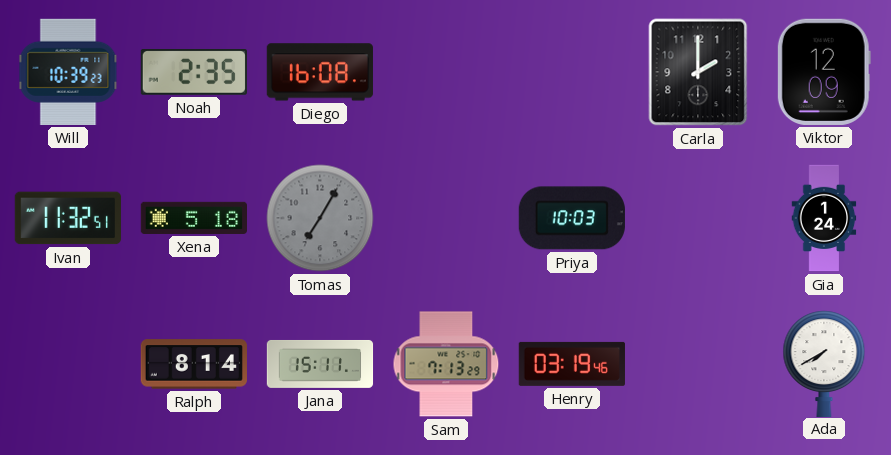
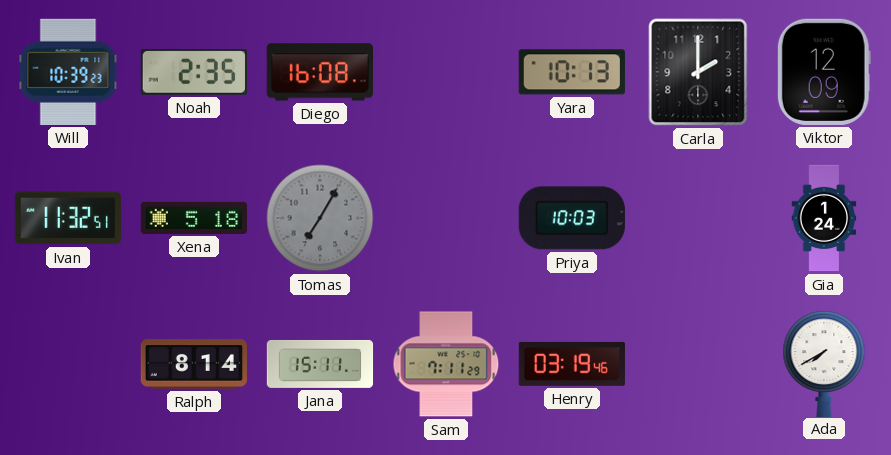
Yara: none -> 10:13
Sam: 7:13 -> 7:11
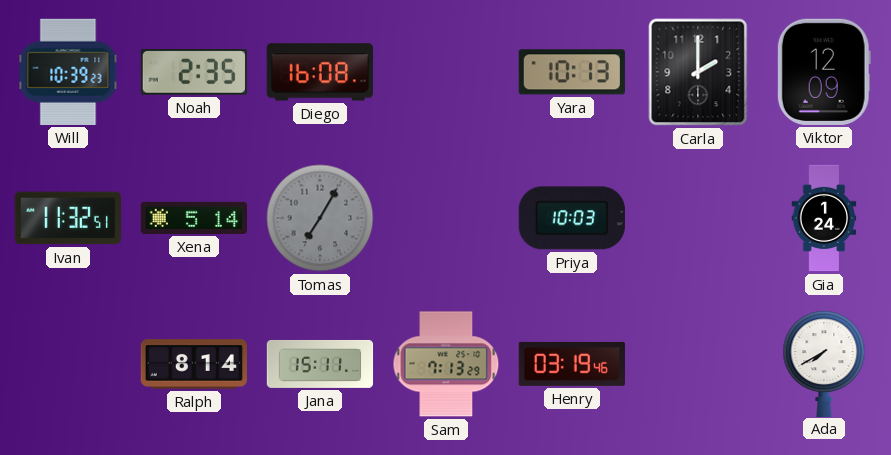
Xena: 5:18 -> 5:14
Sam: 7:11 -> 7:13
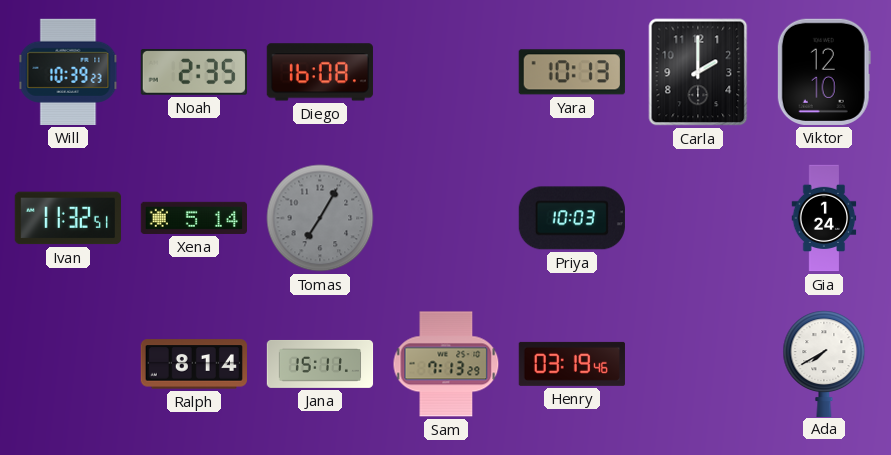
Viktor: 12:09 -> 12:10
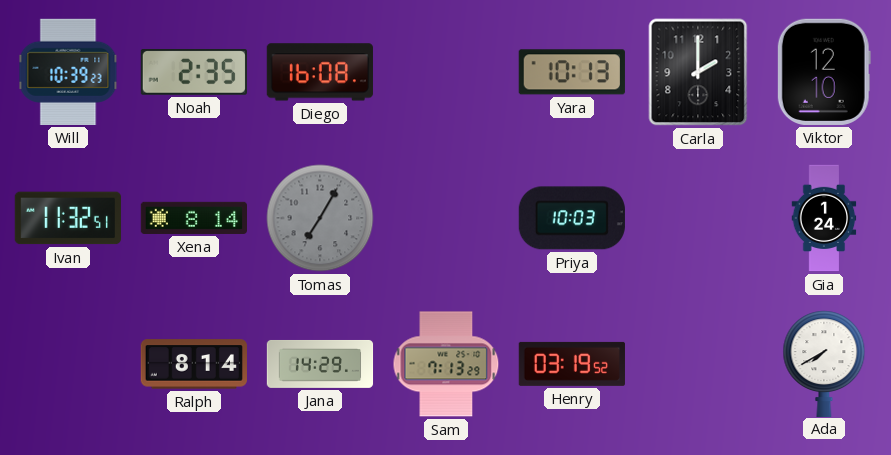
Xena: 5:14 -> 8:14
Jana: 15:11 -> 14:29
Henry: 03:19:46 -> 03:19:52
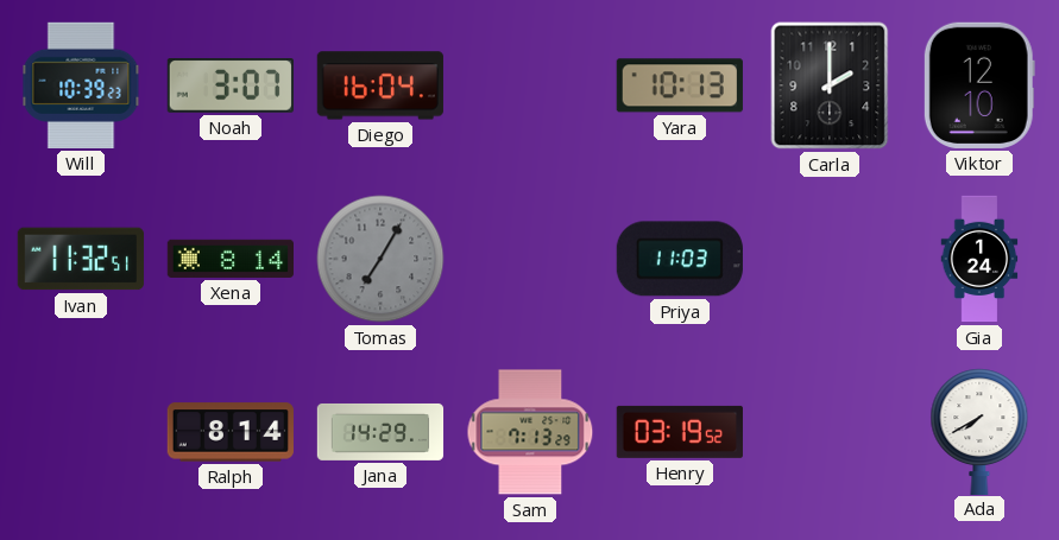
Noah: 2:35 -> 3:07
Diego: 16:08 -> 16:04
Priya: 10:03 -> 11:03
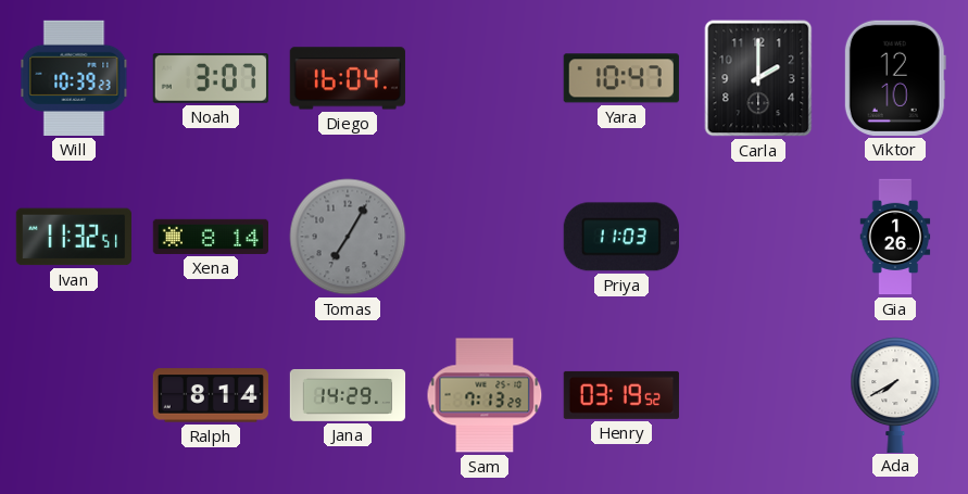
Yara: 10:13 -> 10:47
Gia: 1:24 -> 1:26
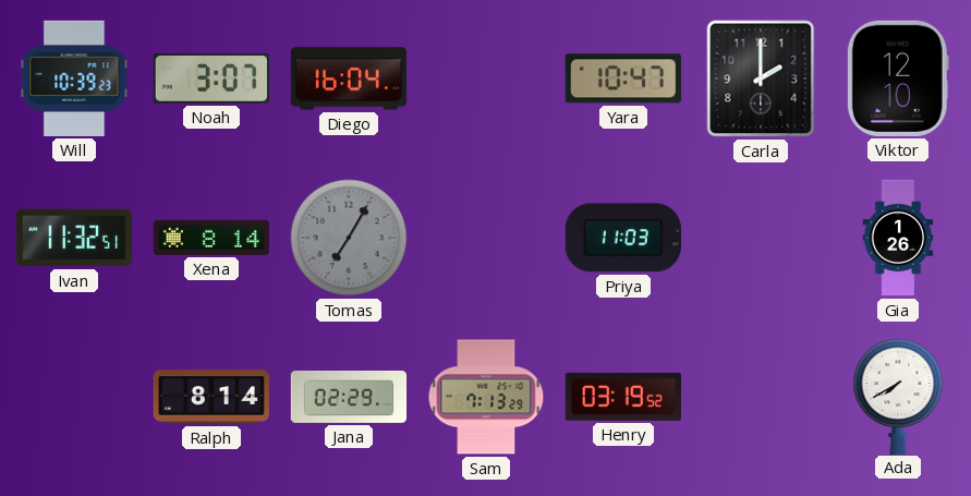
Jana: 14:29 -> 02:29
